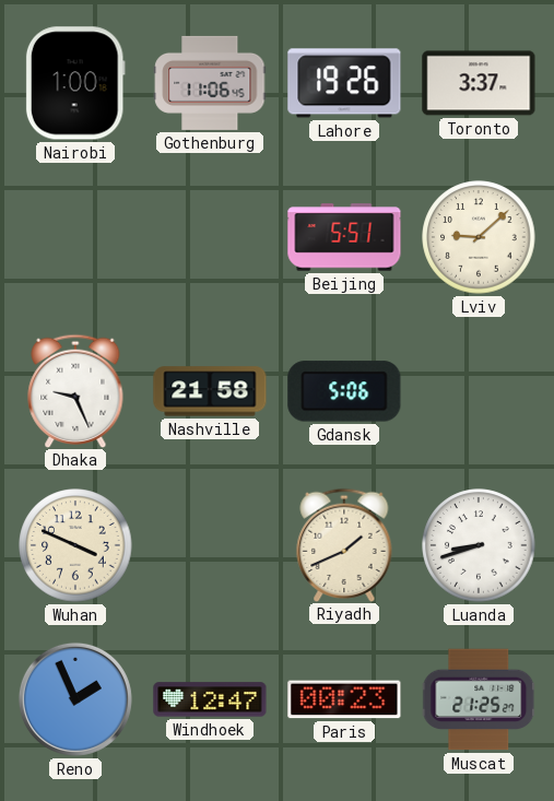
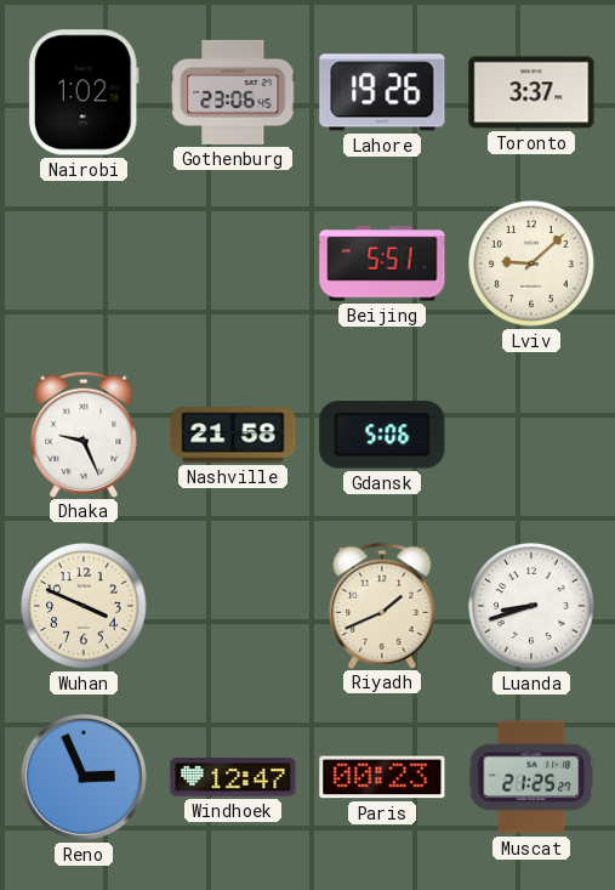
Nairobi: 1:00 -> 1:02
Gothenburg: 11:06 -> 23:06
Reno: 1:56 -> 2:56
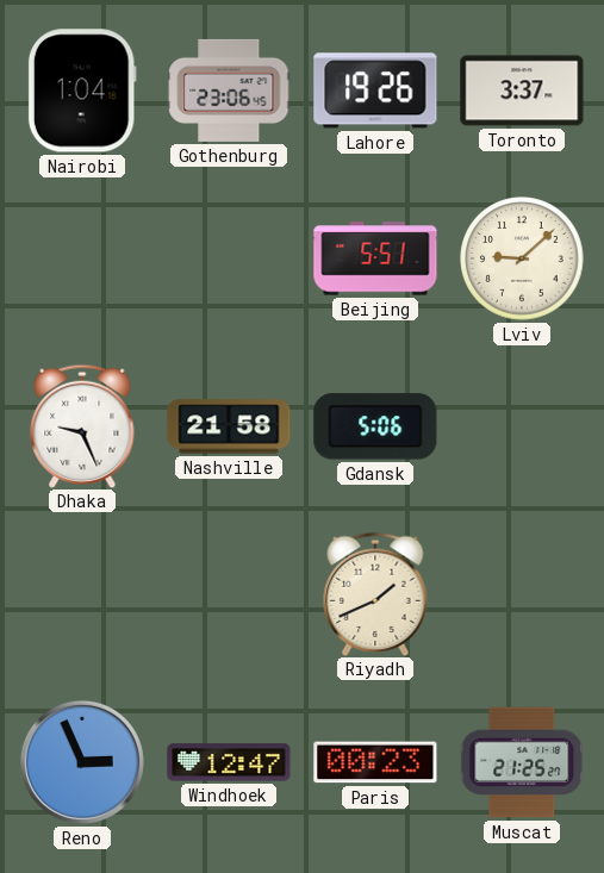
Nairobi: 1:02 -> 1:04
Wuhan: 3:49 -> none
Luanda: 8:42 -> none
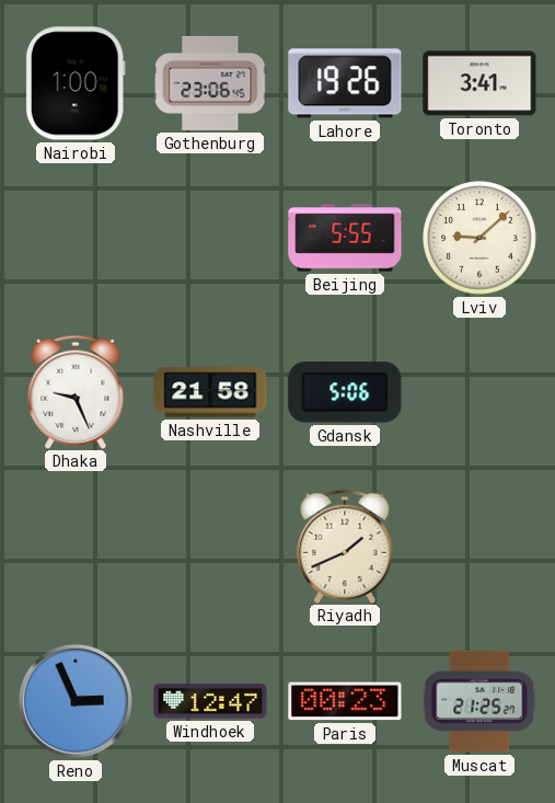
Nairobi: 1:04 -> 1:00
Toronto: 3:37 -> 3:41
Beijing: 5:51 -> 5:55
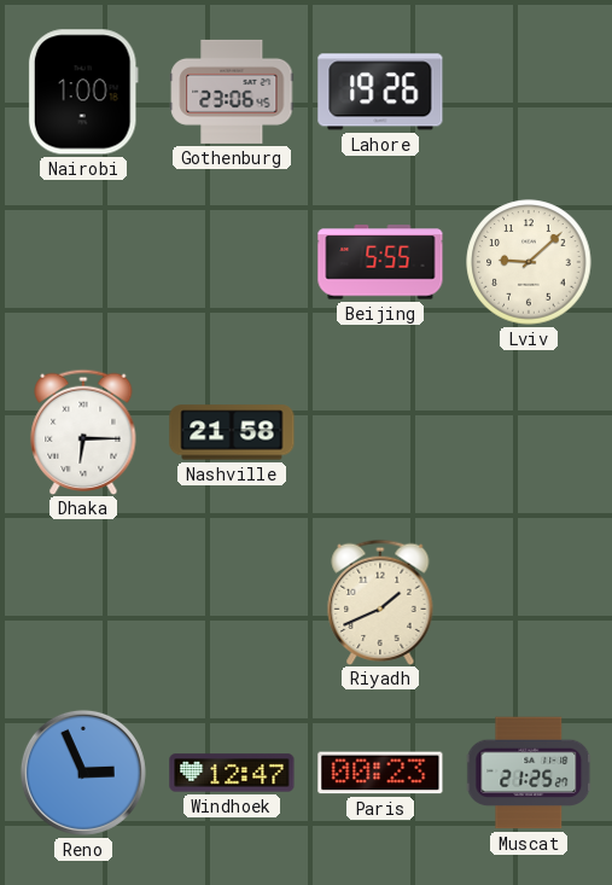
Toronto: 3:41 -> none
Dhaka: 9:26 -> 6:15
Gdansk: 5:06 -> none
